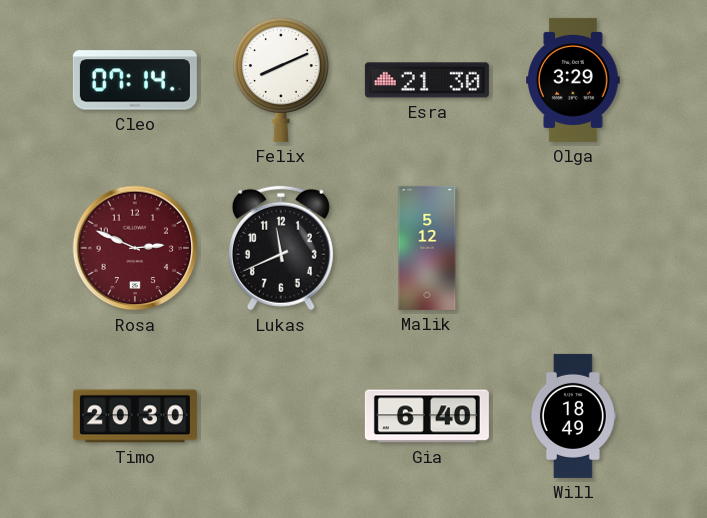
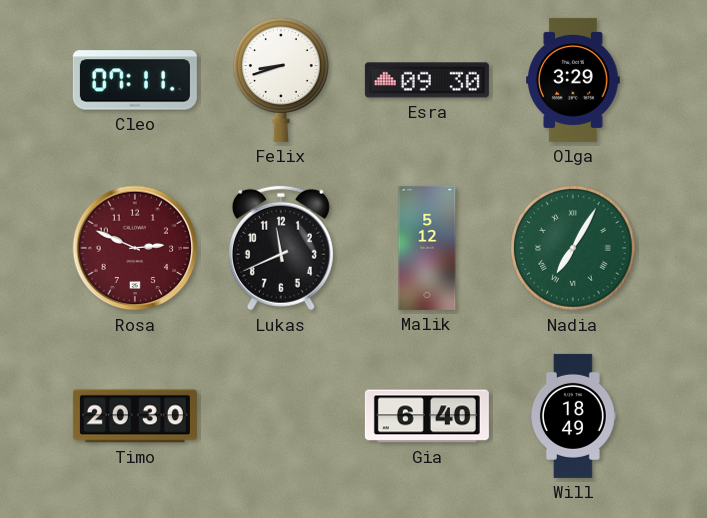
Cleo: 07:14 -> 07:11
Felix: 8:11 -> 8:42
Esra: 21:30 -> 09:30
Nadia: none -> 7:05
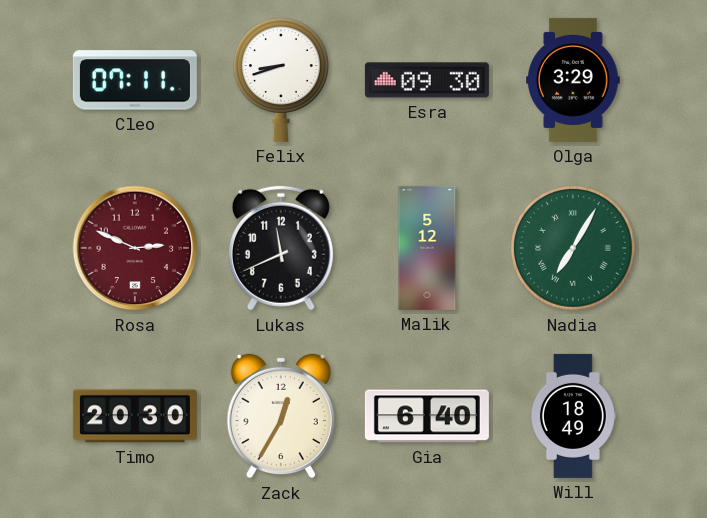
Zack: none -> 12:35
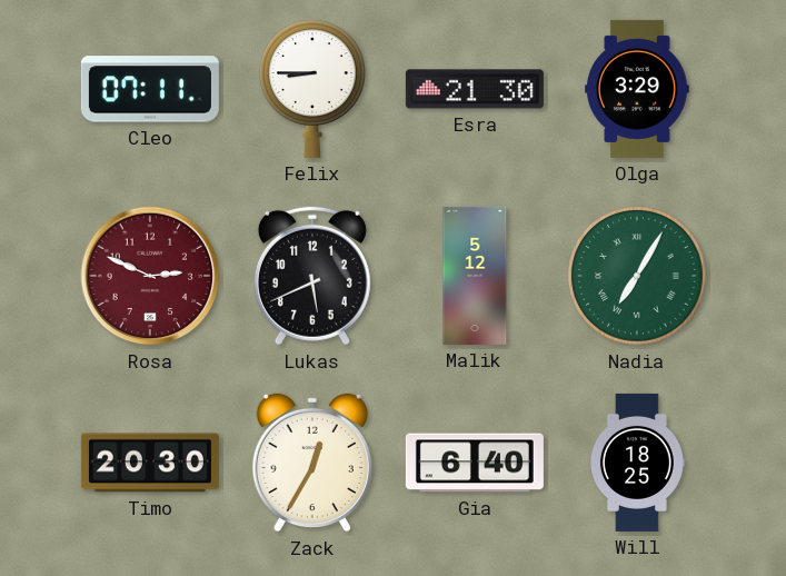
Felix: 8:42 -> 8:45
Esra: 09:30 -> 21:30
Lukas: 11:41 -> 5:41
Will: 18:49 -> 18:25
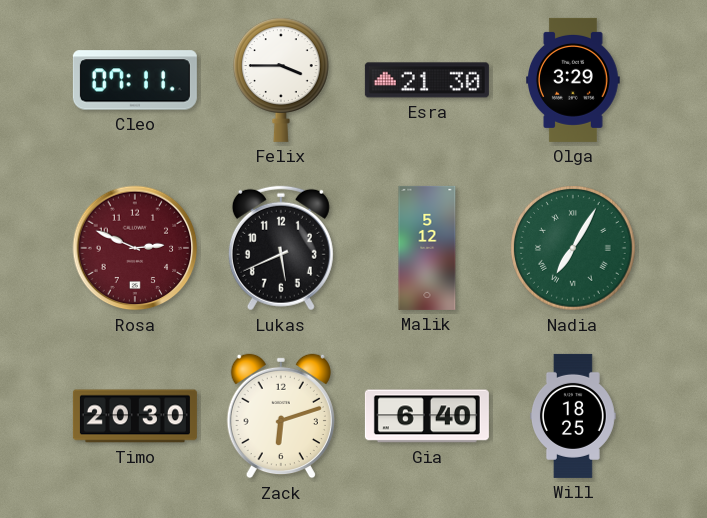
Felix: 8:45 -> 3:45
Zack: 12:35 -> 6:12
